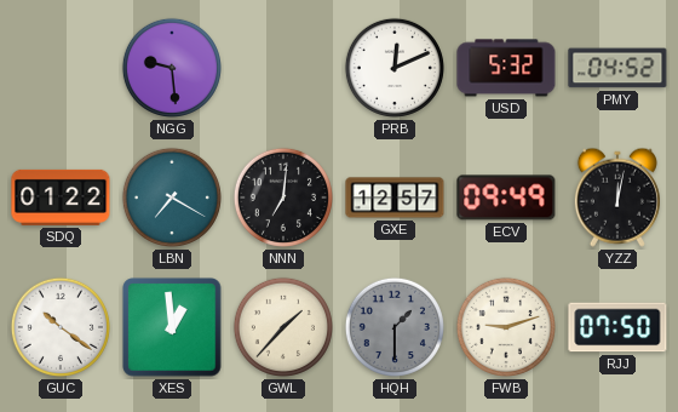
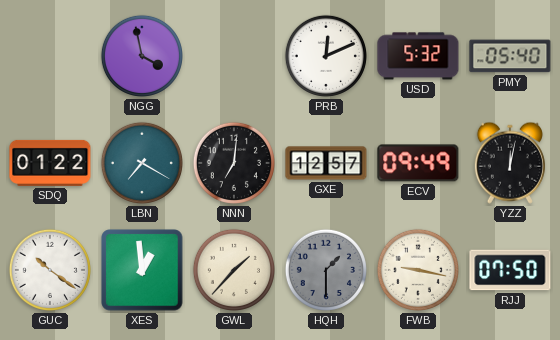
NGG: 9:29 -> 3:58
PMY: 04:52 -> 05:40
FWB: 9:12 -> 9:17
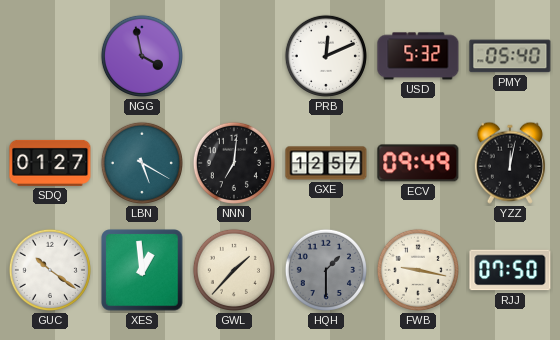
SDQ: 01:22 -> 01:27
LBN: 7:20 -> 5:20
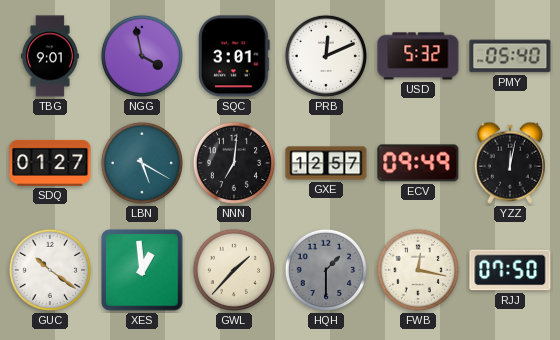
TBG: none -> 9:01
SQC: none -> 3:01
FWB: 9:17 -> 12:17
